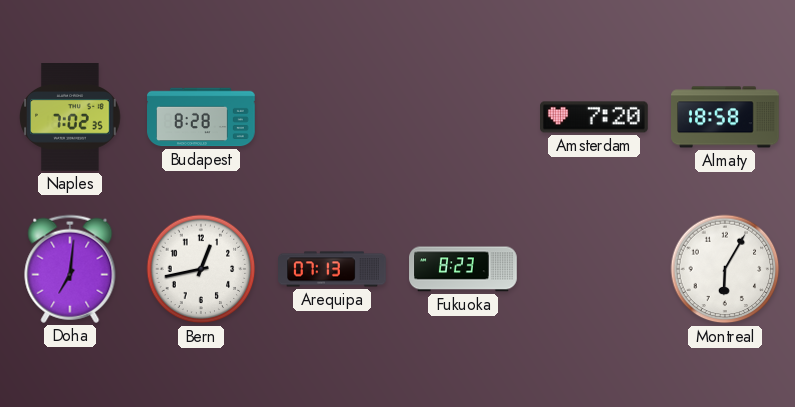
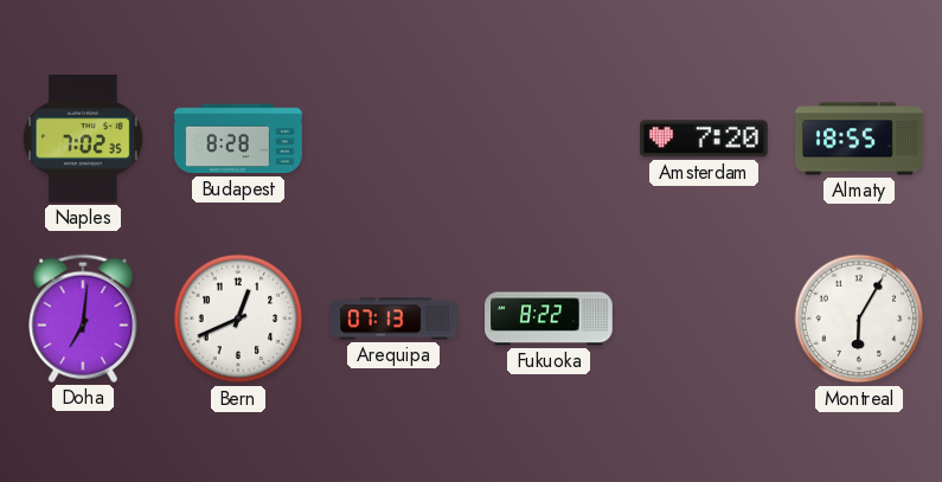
Almaty: 18:58 -> 18:55
Bern: 12:43 -> 12:41
Fukuoka: 8:23 -> 8:22
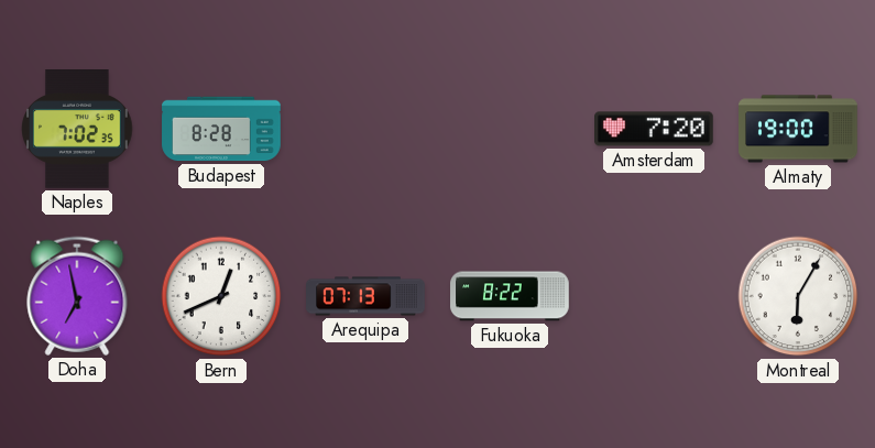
Almaty: 18:55 -> 19:00
Doha: 7:01 -> 6:58
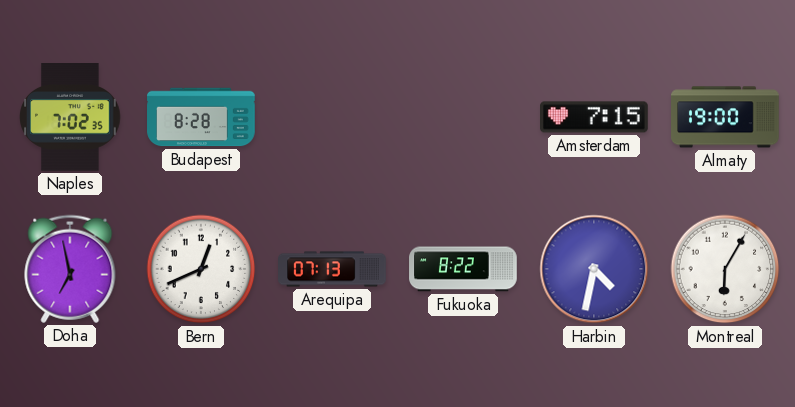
Amsterdam: 7:20 -> 7:15
Harbin: none -> 4:32
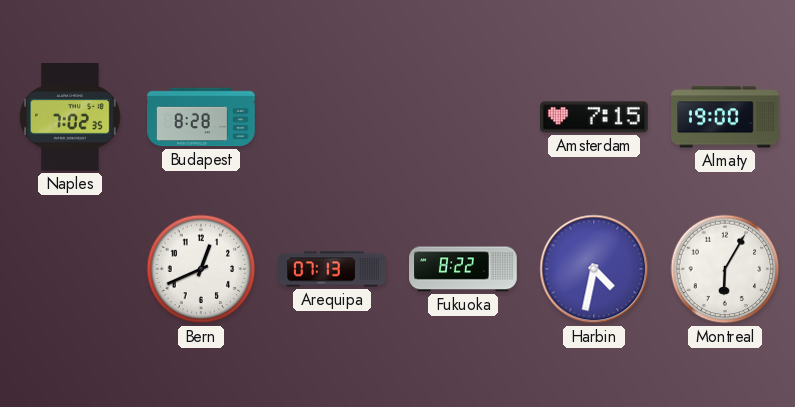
Doha: 6:58 -> none
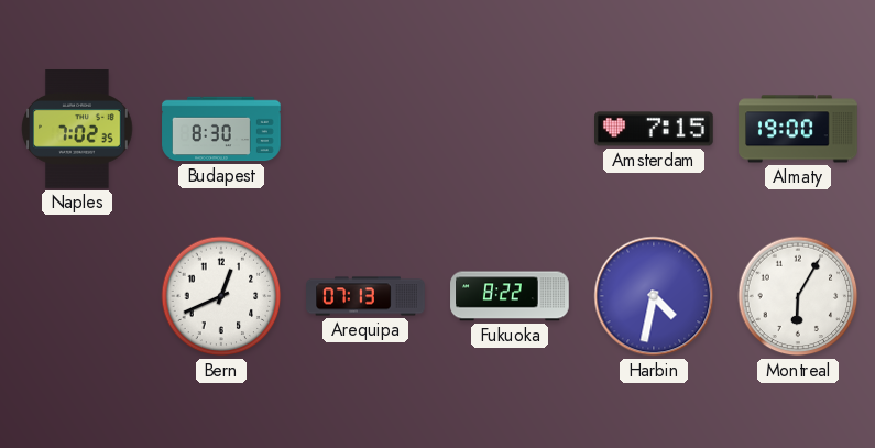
Budapest: 8:28 -> 8:30
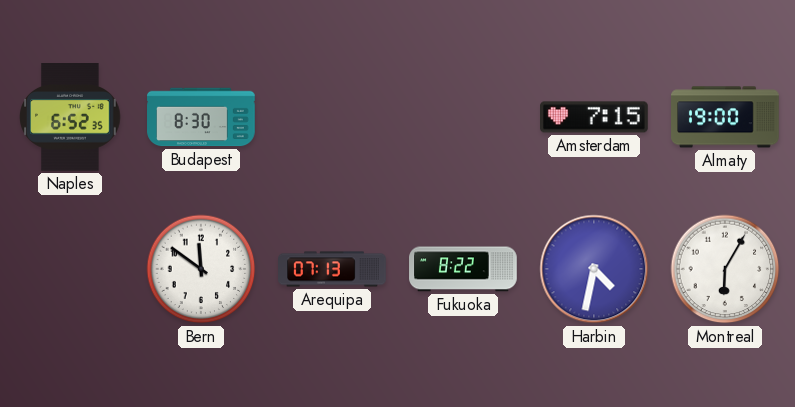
Naples: 7:02 -> 6:52
Bern: 12:41 -> 11:51
